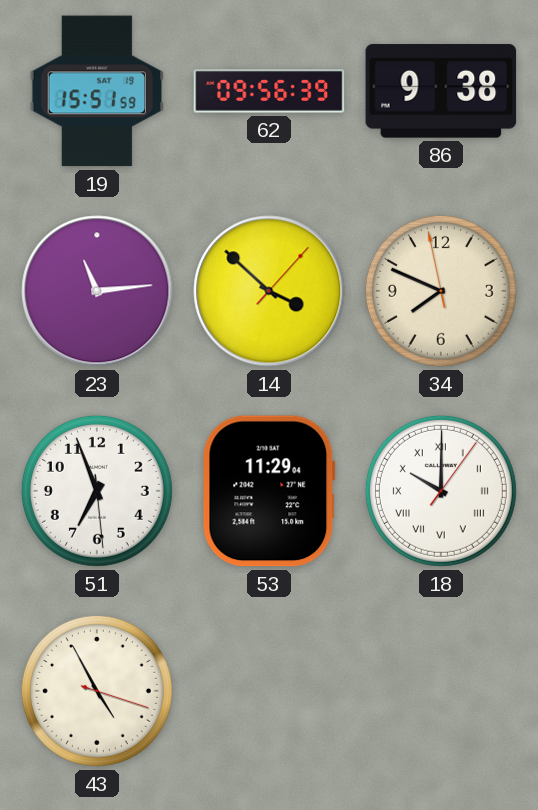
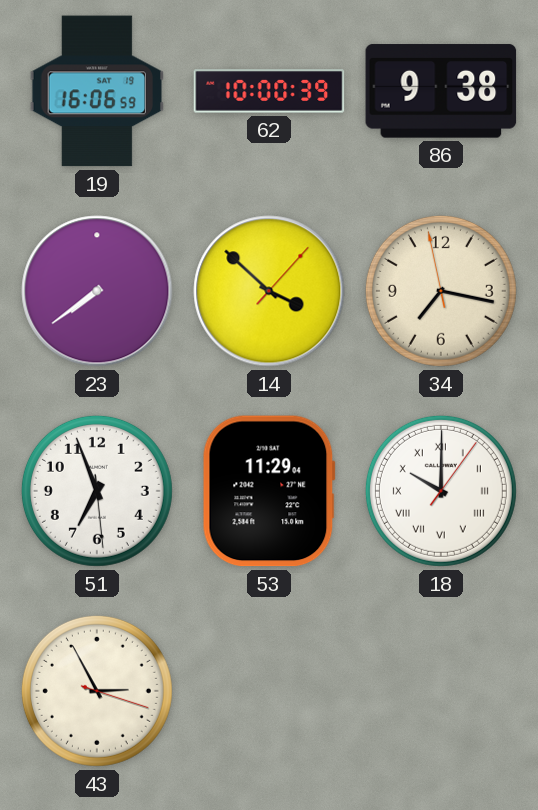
19: 15:51 -> 16:06
62: 09:56 -> 10:00
23: 11:14 -> 7:39
34: 7:48 -> 7:16
43: 4:55 -> 2:55
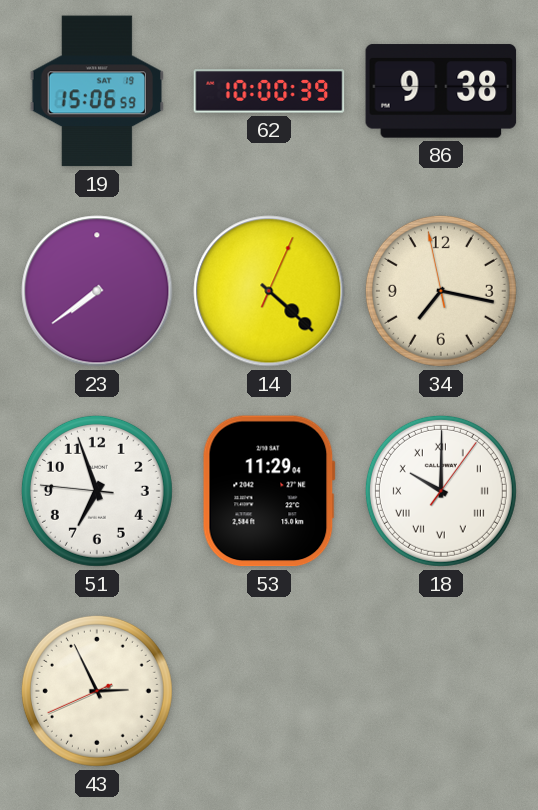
19: 16:06 -> 15:06
14: 3:52 -> 4:22
51: 6:56:29 -> 6:56:46
43: 2:55:18 -> 2:55:41
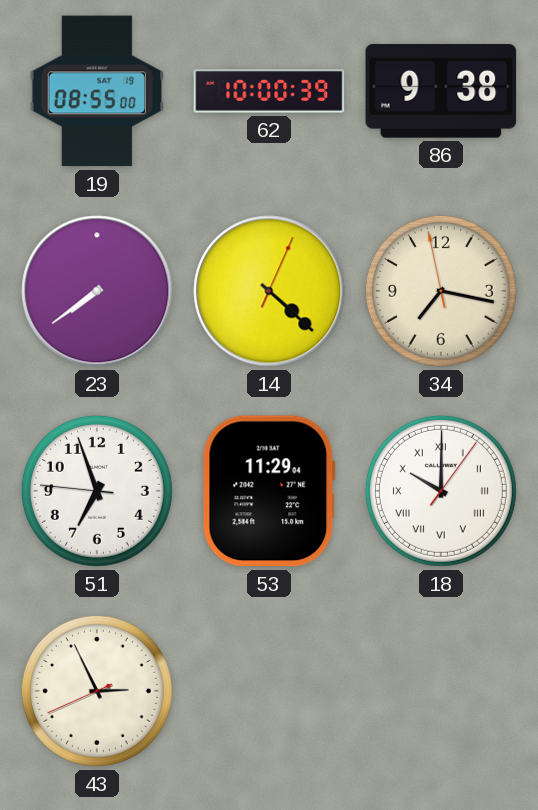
19: 15:06 -> 08:55
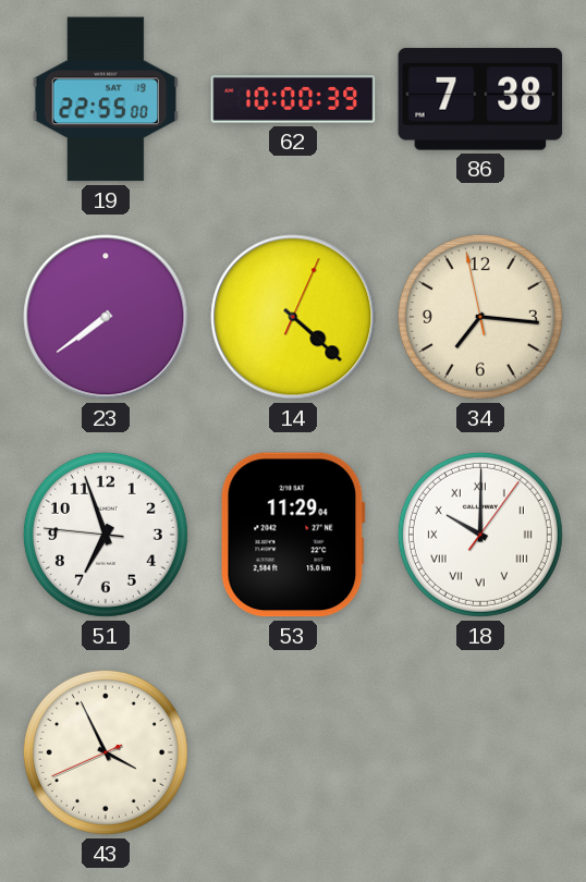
19: 08:55 -> 22:55
86: 9:38 -> 7:38
34: 7:16 -> 7:15
43: 2:55 -> 3:55
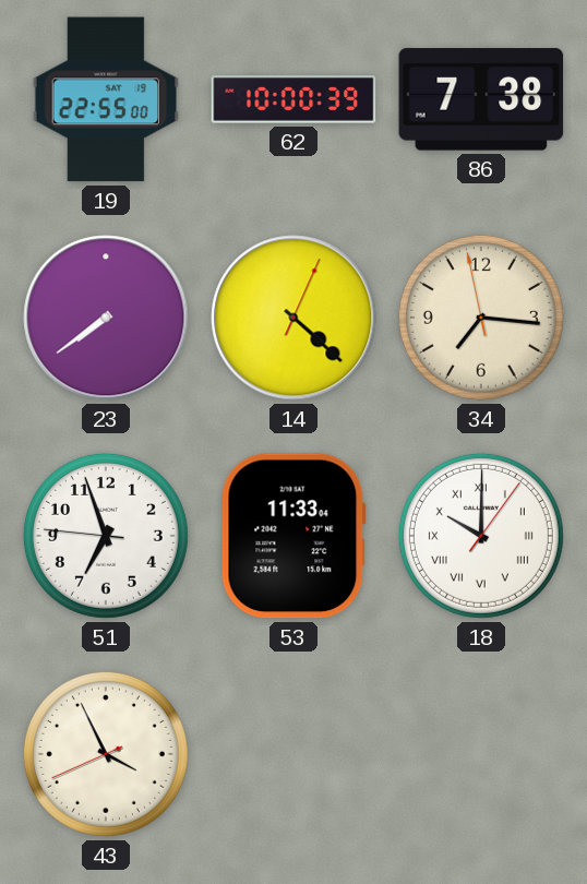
53: 11:29 -> 11:33
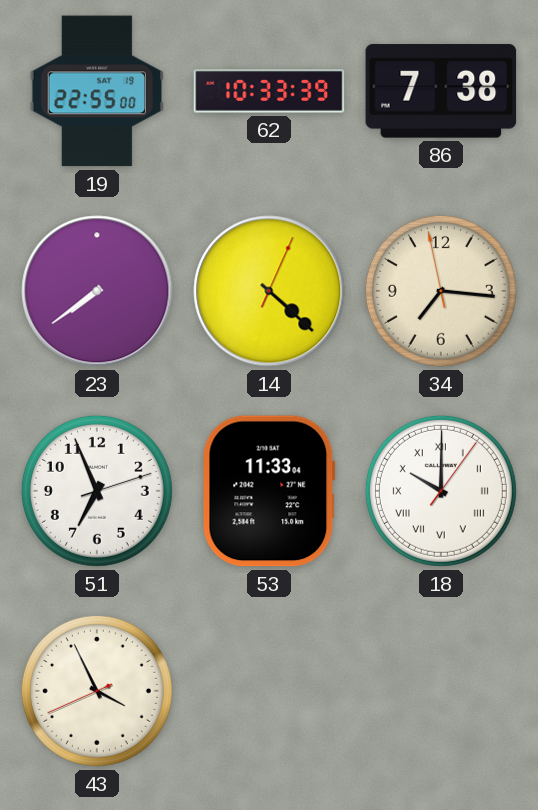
62: 10:00 -> 10:33
51: 6:56:46 -> 6:56:12
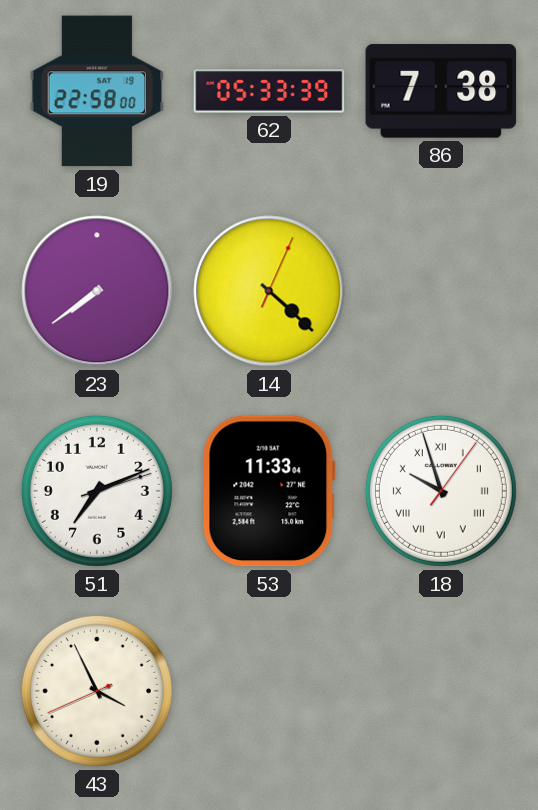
19: 22:55 -> 22:58
62: 10:33 -> 05:33
34: 7:15 -> none
51: 6:56 -> 7:11
18: 10:00 -> 9:57
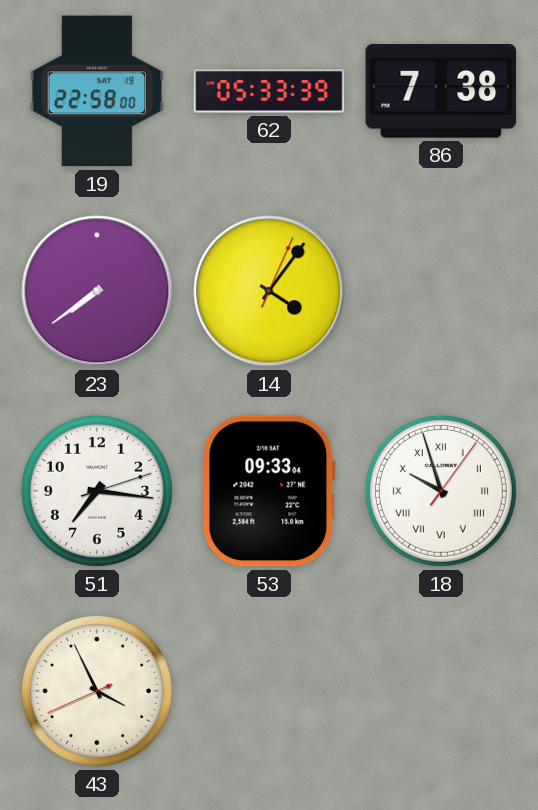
14: 4:22 -> 4:06
51: 7:11 -> 7:16
53: 11:33 -> 09:33
